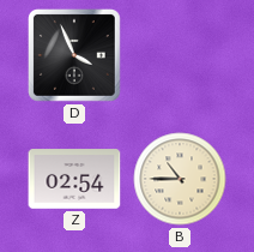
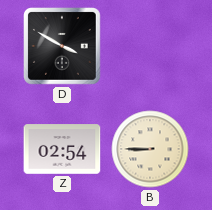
D: 3:56 -> 3:50
B: 10:45 -> 8:45
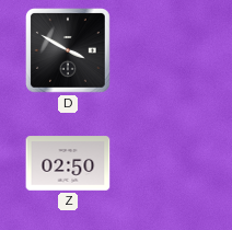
Z: 02:54 -> 02:50
B: 8:45 -> none
